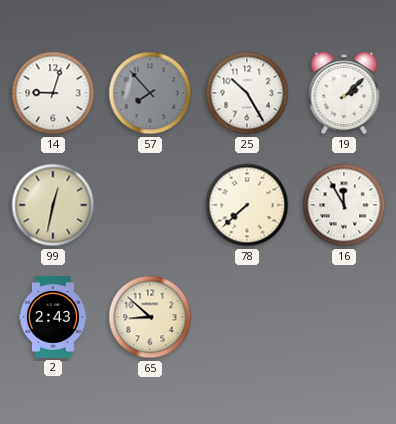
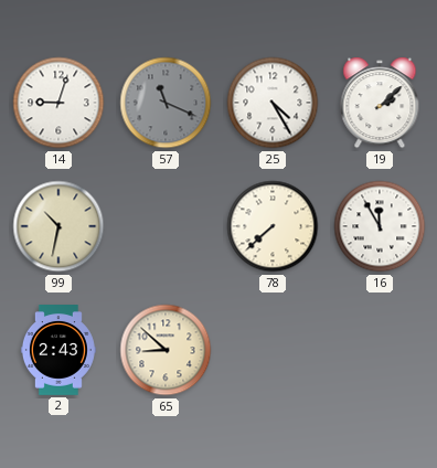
57: 7:53 -> 11:19
25: 10:25 -> 4:25
99: 12:32 -> 10:32
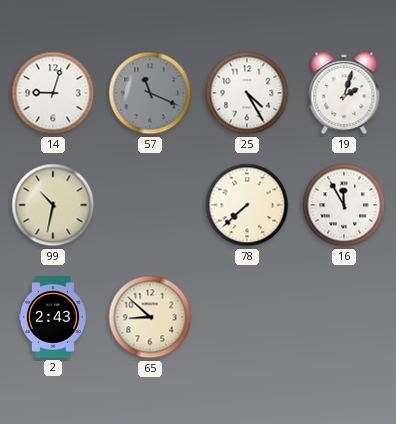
19: 2:08 -> 2:03
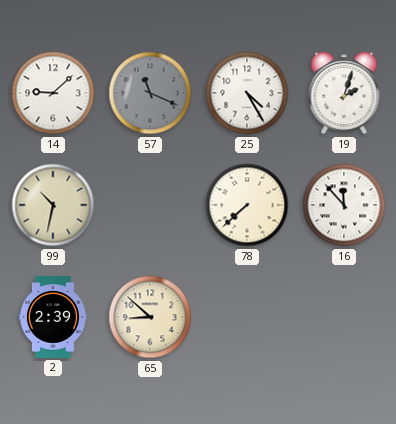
14: 9:03 -> 9:08
16: 11:55 -> 11:53
2: 2:43 -> 2:39
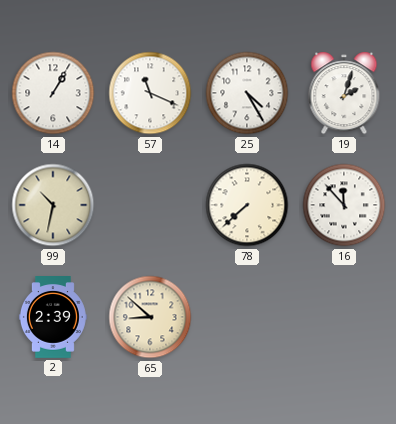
14: 9:08 -> 1:05
57 dial: grey -> white
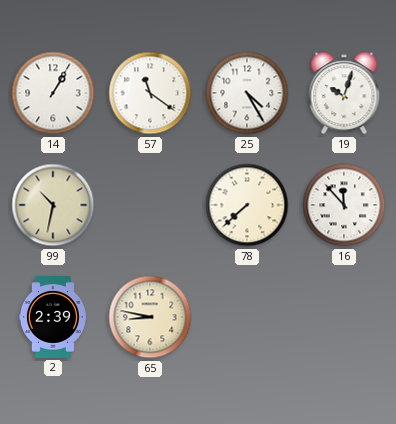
57: 11:19 -> 11:21
19: 2:03 -> 10:03
65: 8:52 -> 8:47
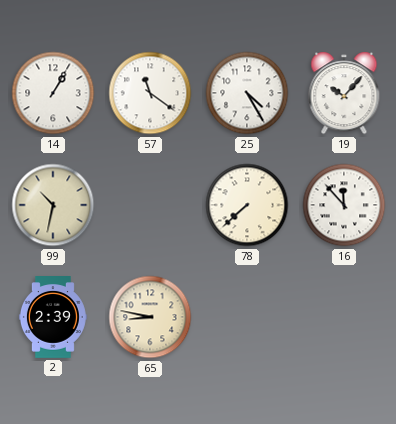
19: 10:03 -> 10:07
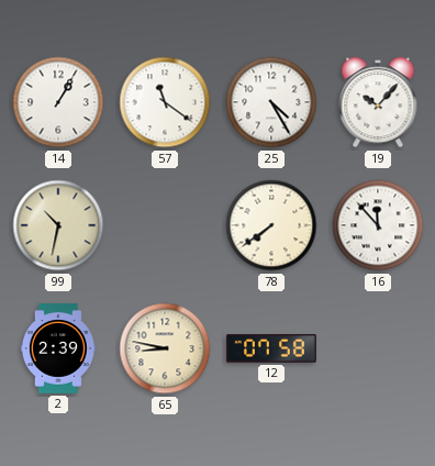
78: 7:38 -> 7:39
12: none -> 07:58
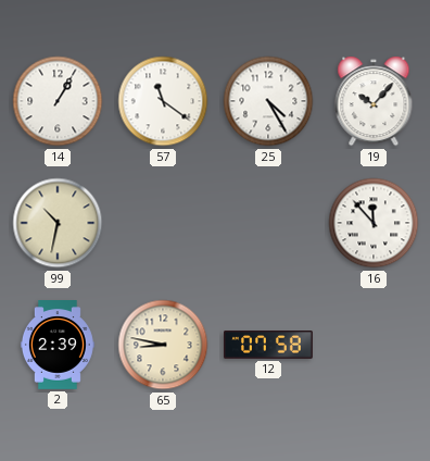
78: 7:39 -> none
